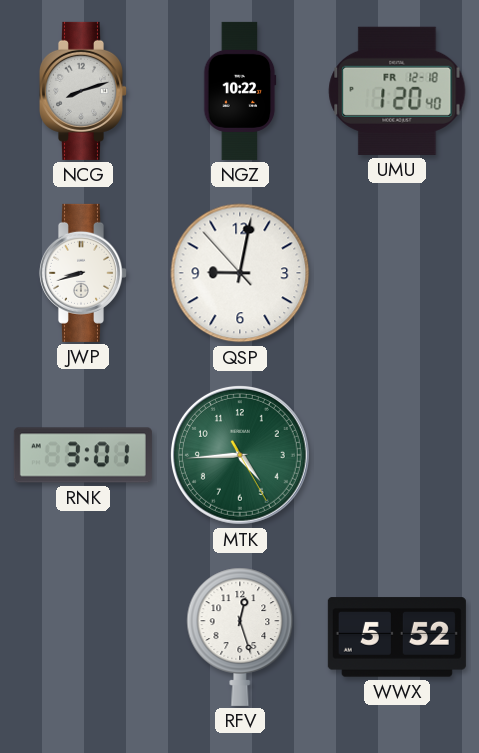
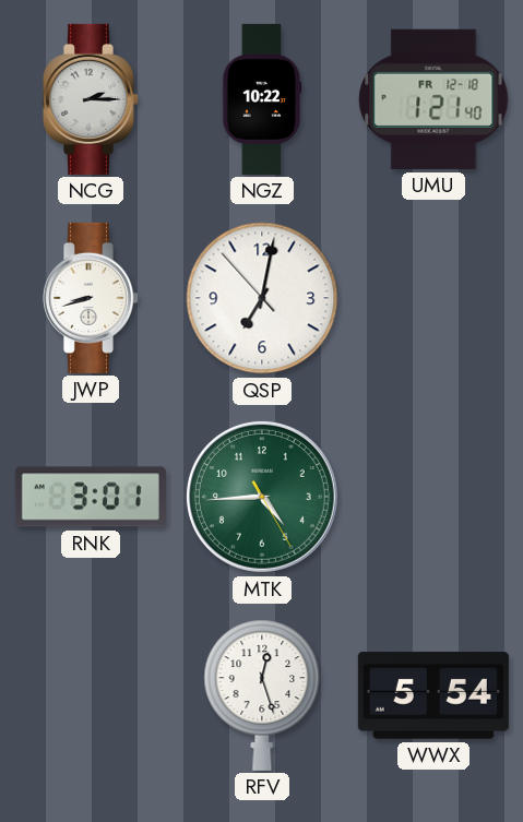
NCG: 8:12 -> 2:15
UMU: 1:20 -> 1:21
QSP: 9:01 -> 7:01
WWX: 5:52 -> 5:54
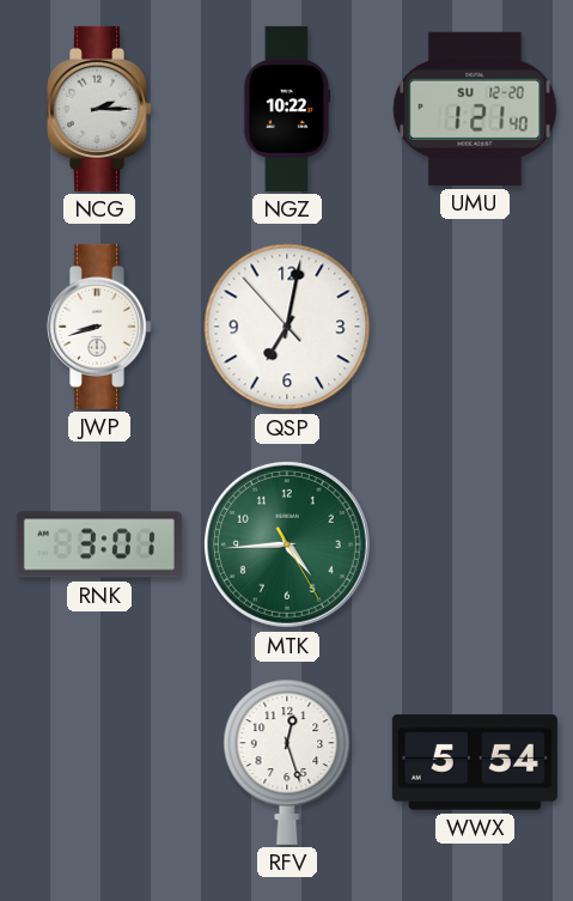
UMU date: FR 12-18 -> SU 12-20
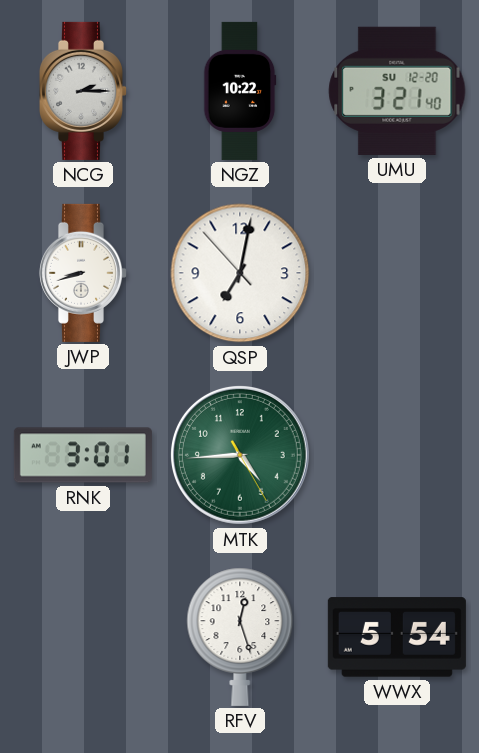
UMU: 1:21 -> 3:21
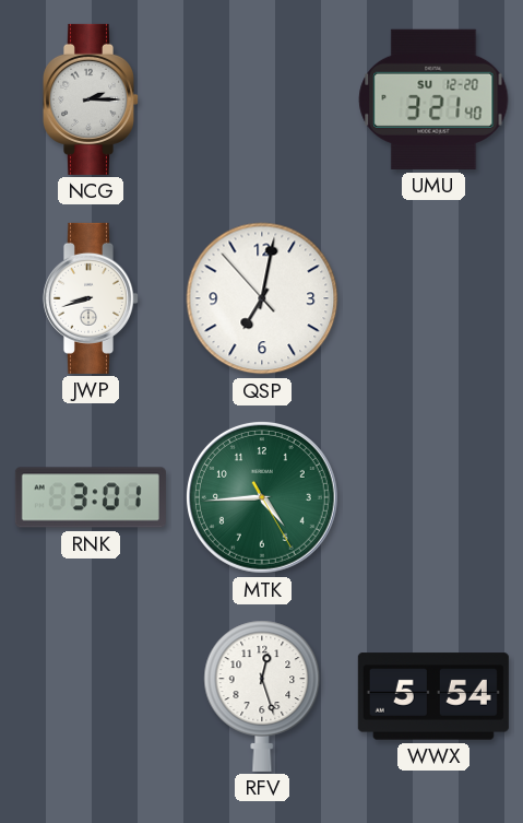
NGZ: 10:22 -> none
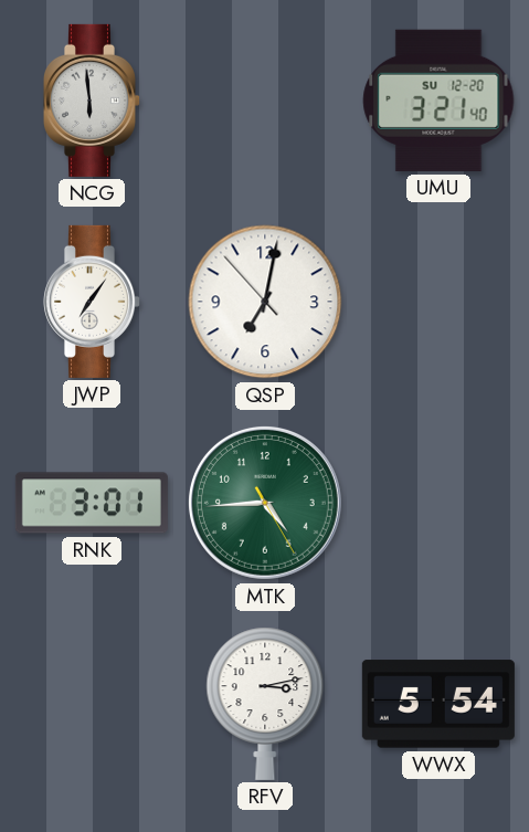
NCG: 2:15 -> 5:59
JWP: 8:42 -> 7:06
RFV: 12:27 -> 3:13
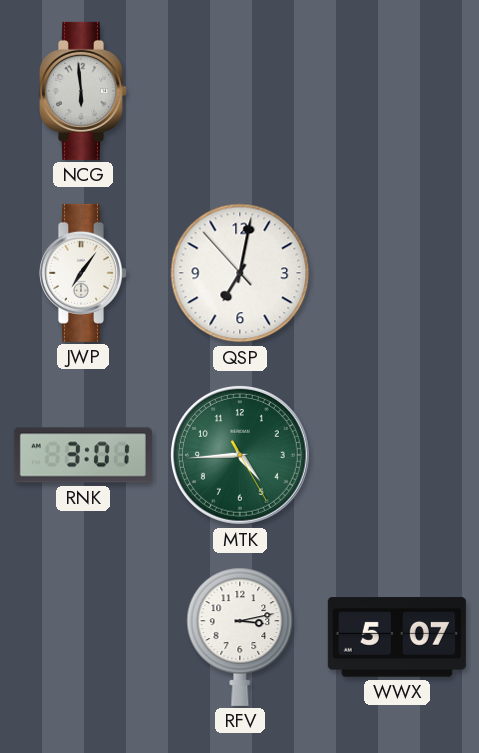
UMU: 3:21 -> none
WWX: 5:54 -> 5:07
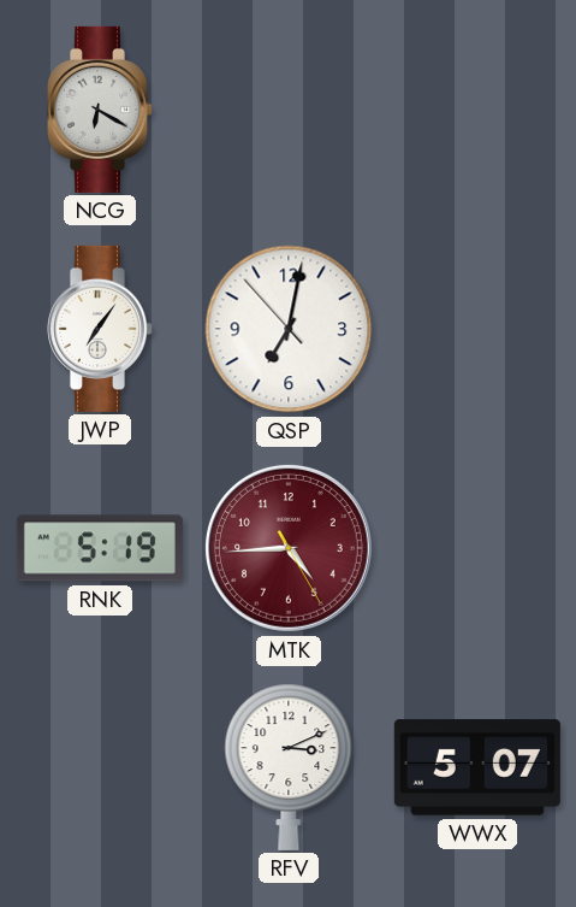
NCG: 5:59 -> 6:20
RNK: 3:01 -> 5:19
MTK dial: green -> burgundy
RFV: 3:13 -> 3:11
